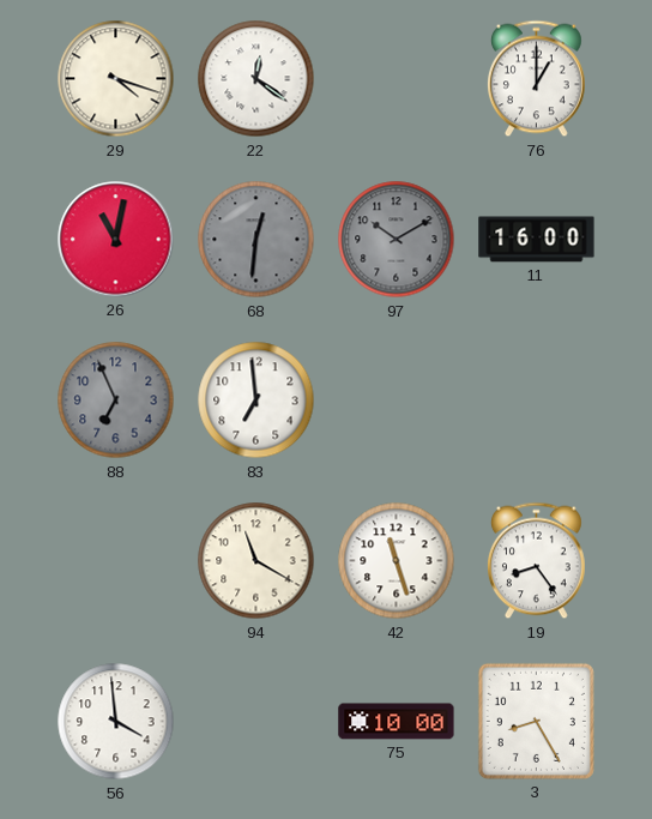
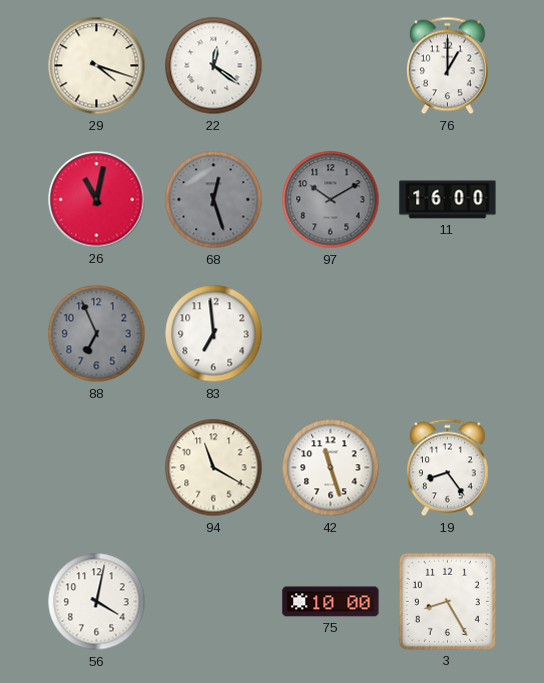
68: 12:31 -> 12:27
56: 3:59 -> 4:02
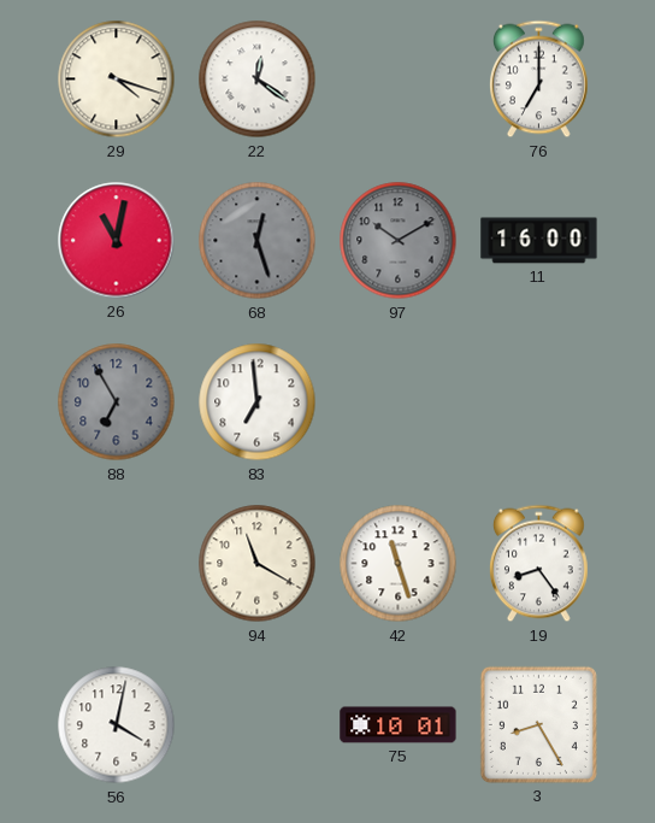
76: 1:00 -> 7:00
88: 6:56 -> 6:55
75: 10:00 -> 10:01
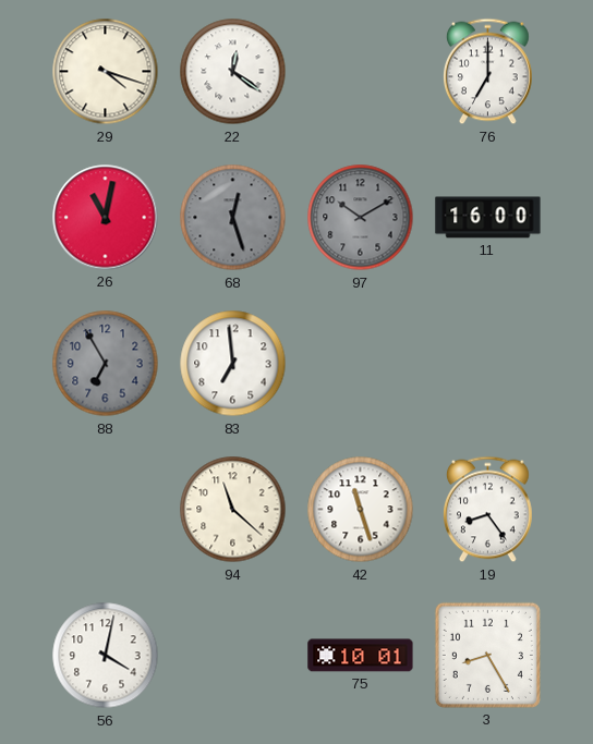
94: 11:20 -> 11:22
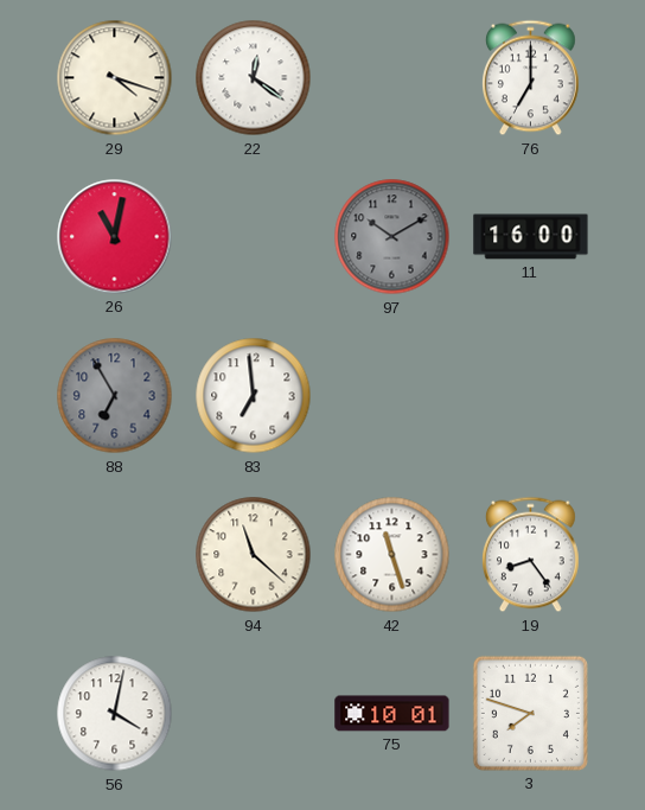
68: 12:27 -> none
3: 8:25 -> 7:48
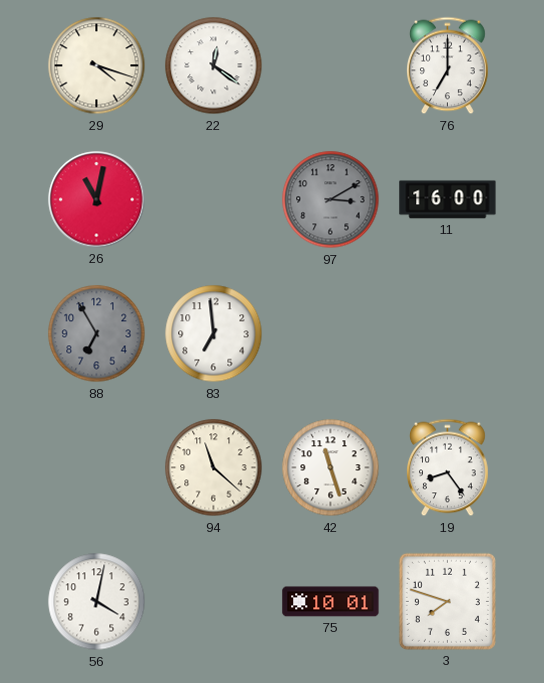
97: 10:10 -> 3:10
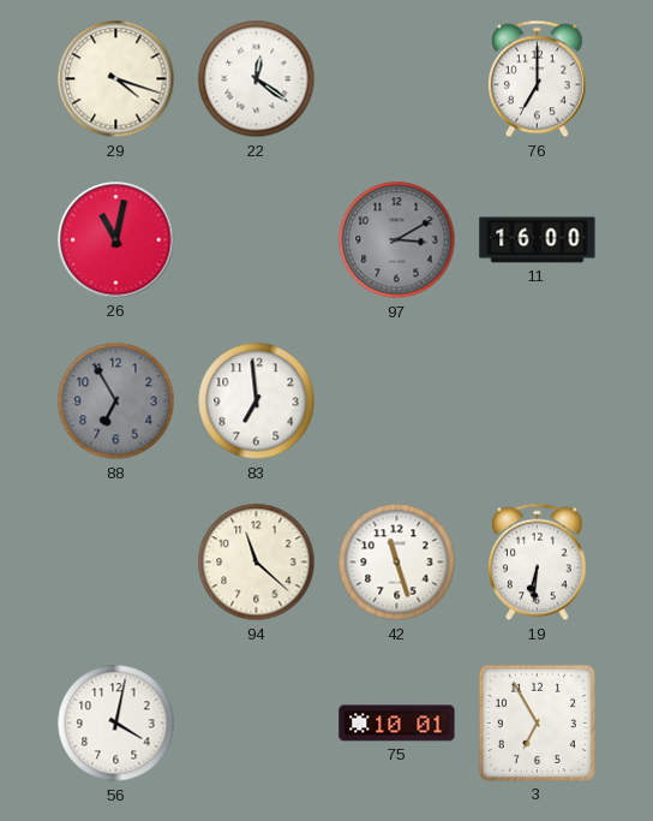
19: 8:24 -> 6:31
3: 7:48 -> 6:55
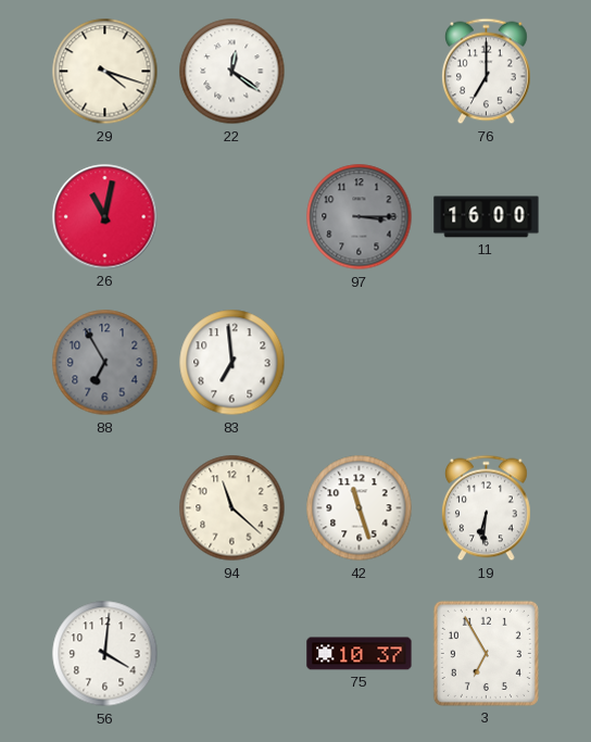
97: 3:10 -> 3:15
56: 4:02 -> 4:01
75: 10:01 -> 10:37
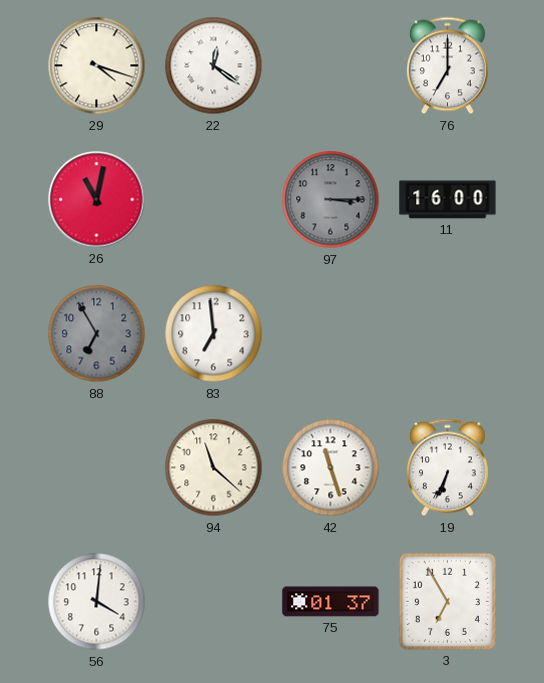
19: 6:31 -> 6:34
75: 10:37 -> 01:37
